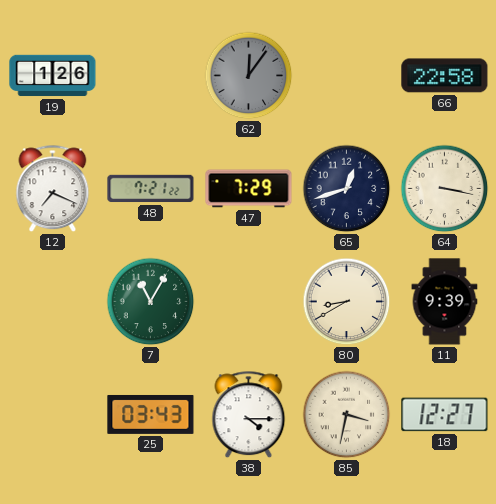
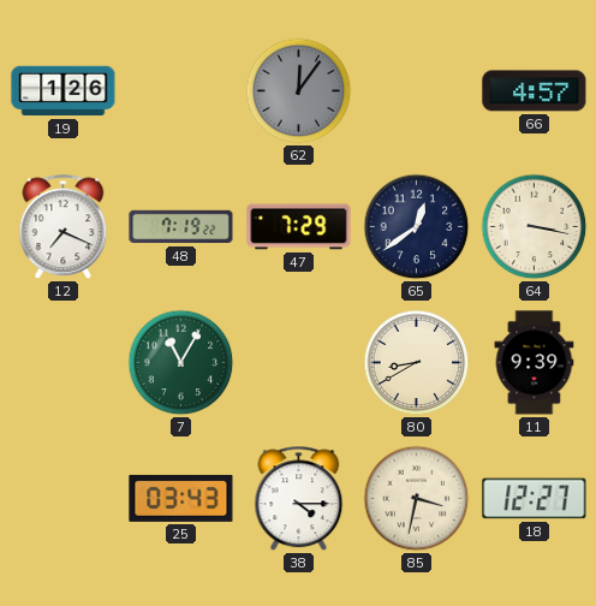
66: 22:58 -> 4:57
48: 7:21 -> 7:19
65: 12:42 -> 12:39
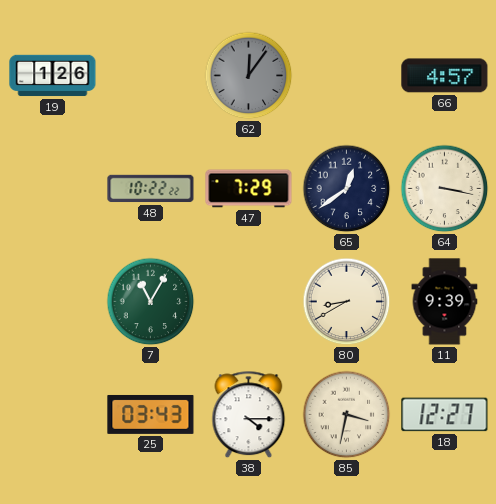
12: 7:19 -> none
48: 7:19 -> 10:22
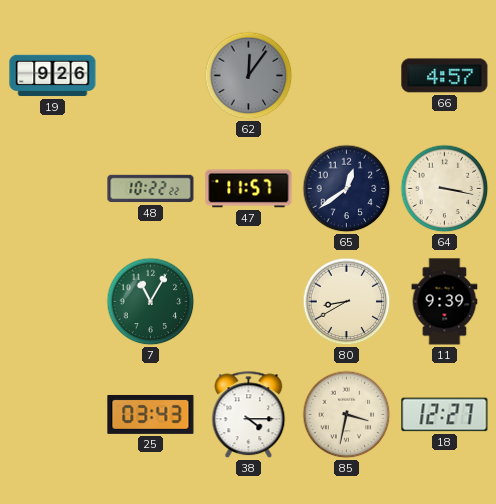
19: 1:26 -> 9:26
47: 7:29 -> 11:57
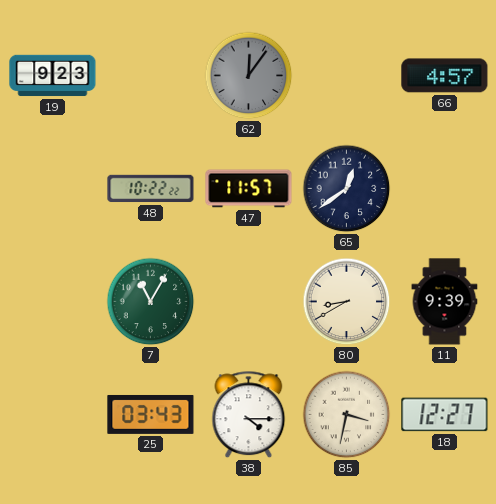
19: 9:26 -> 9:23
64: 3:17 -> none
